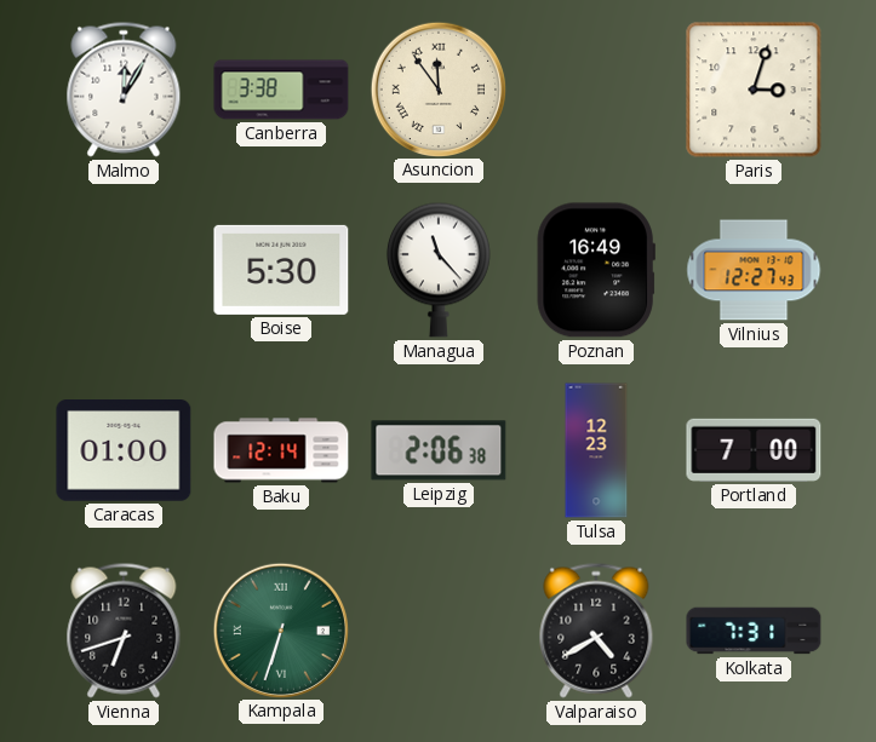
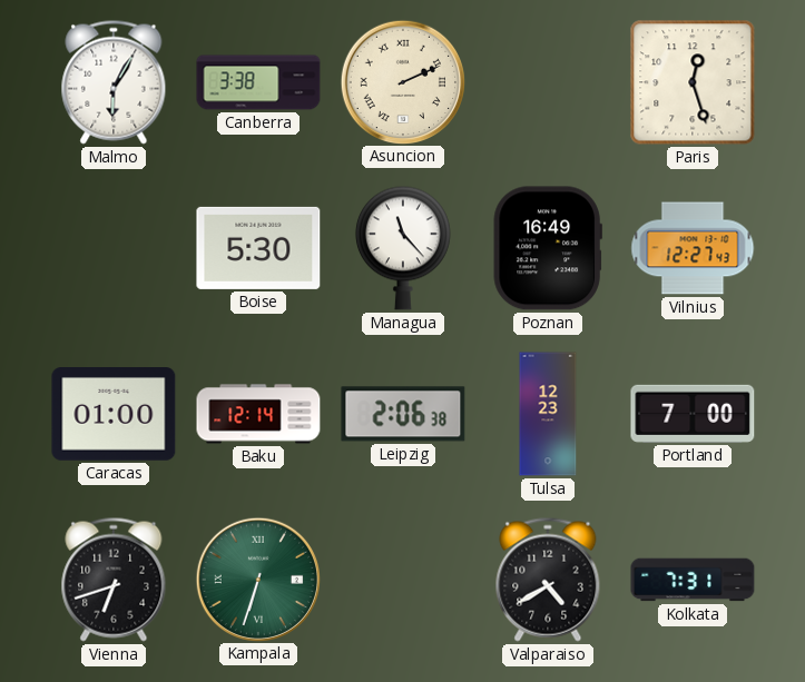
Malmo: 12:05 -> 6:05
Asuncion: 11:54 -> 2:11
Paris: 3:03 -> 12:27
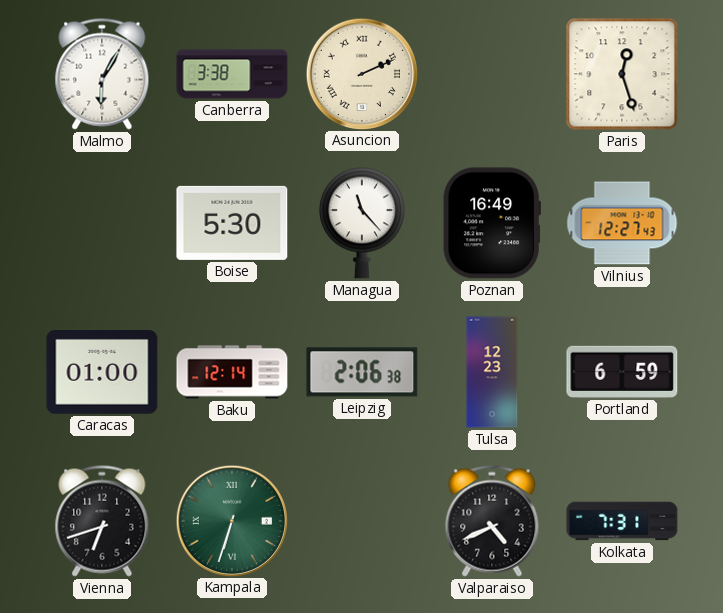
Portland: 7:00 -> 6:59
Valparaiso: 4:40 -> 4:41
